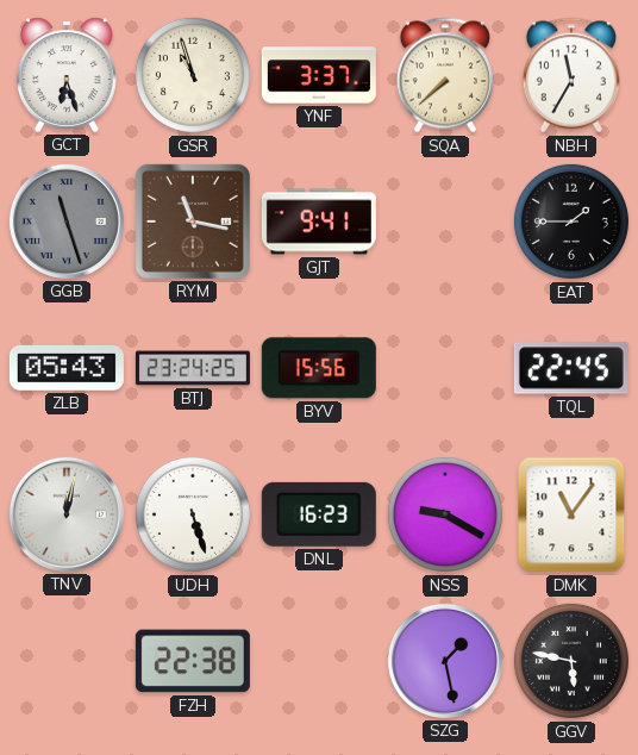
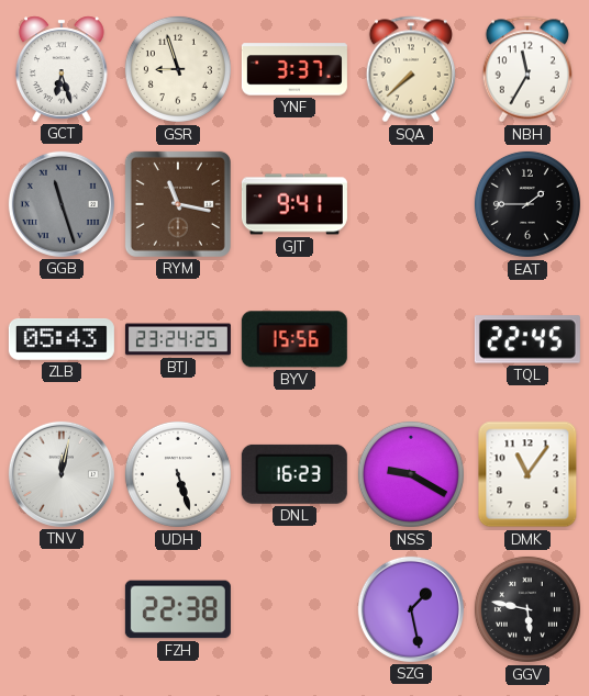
GSR: 10:57 -> 8:57
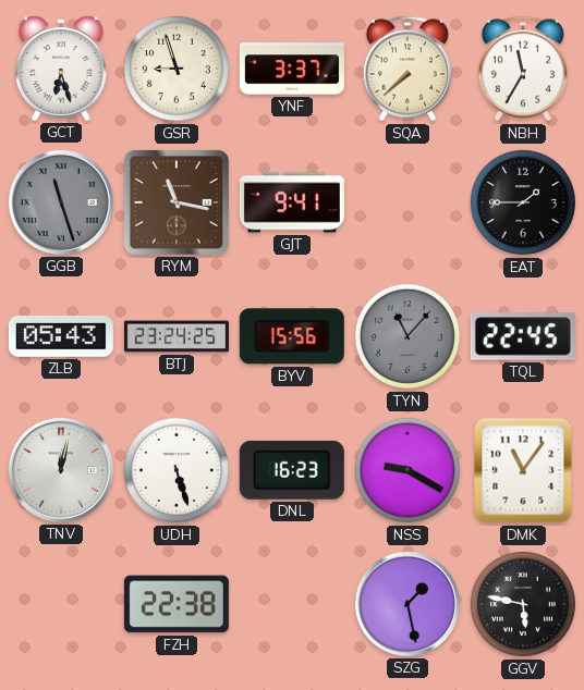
TYN: none -> 11:07
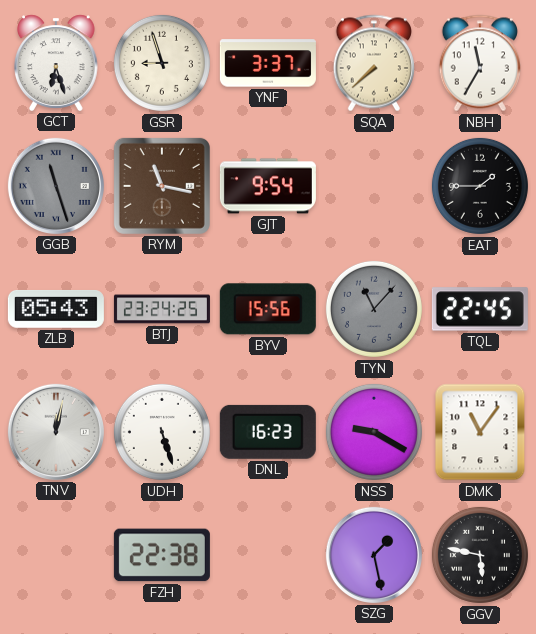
GJT: 9:41 -> 9:54
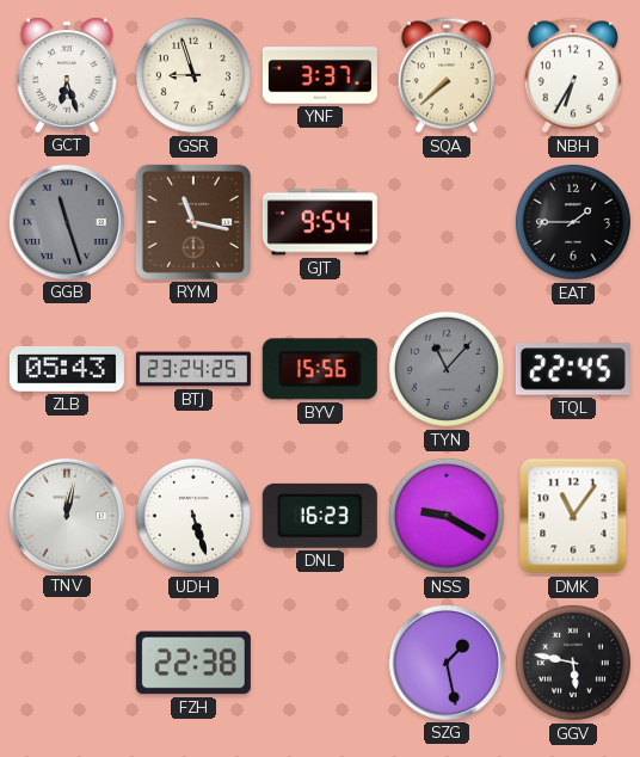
NBH: 11:35 -> 6:35
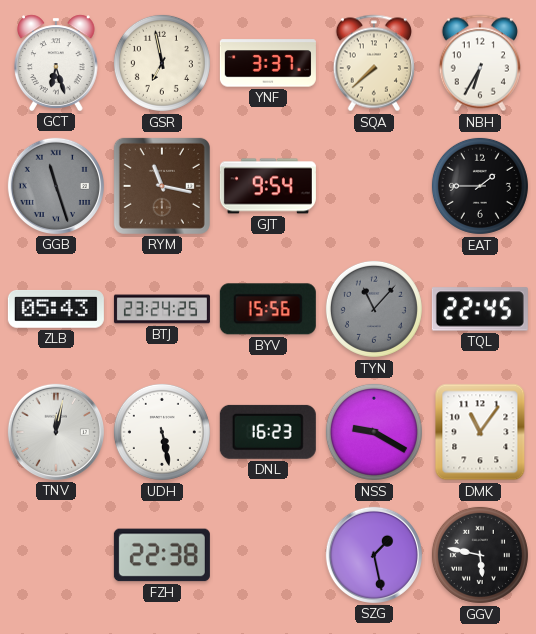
GSR: 8:57 -> 6:58
UDH: 5:27 -> 5:28
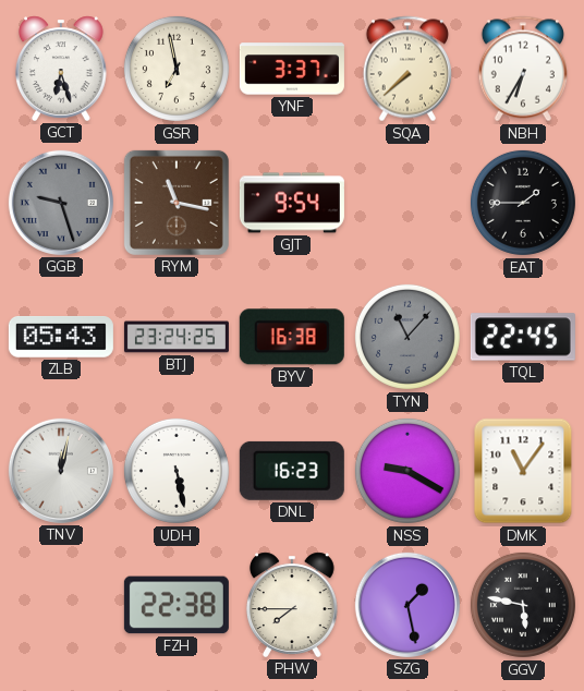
GGB: 11:27 -> 9:27
BYV: 15:56 -> 16:38
PHW: none -> 7:45
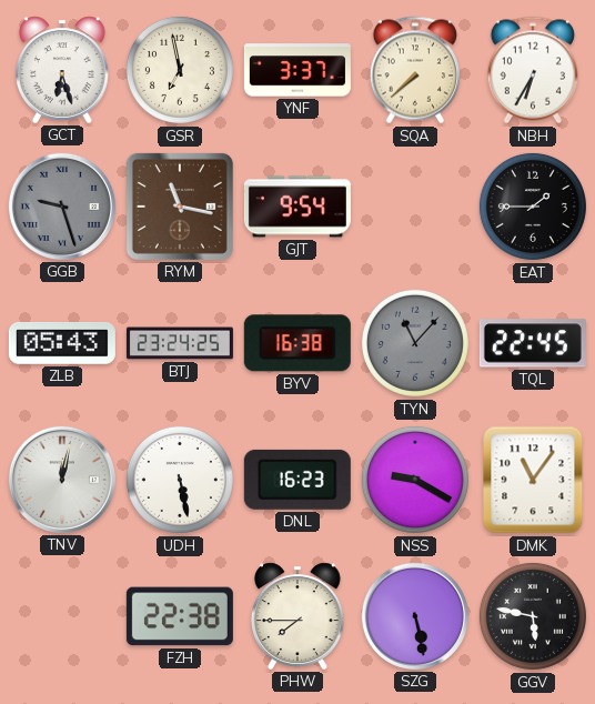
SZG: 1:28 -> 5:28
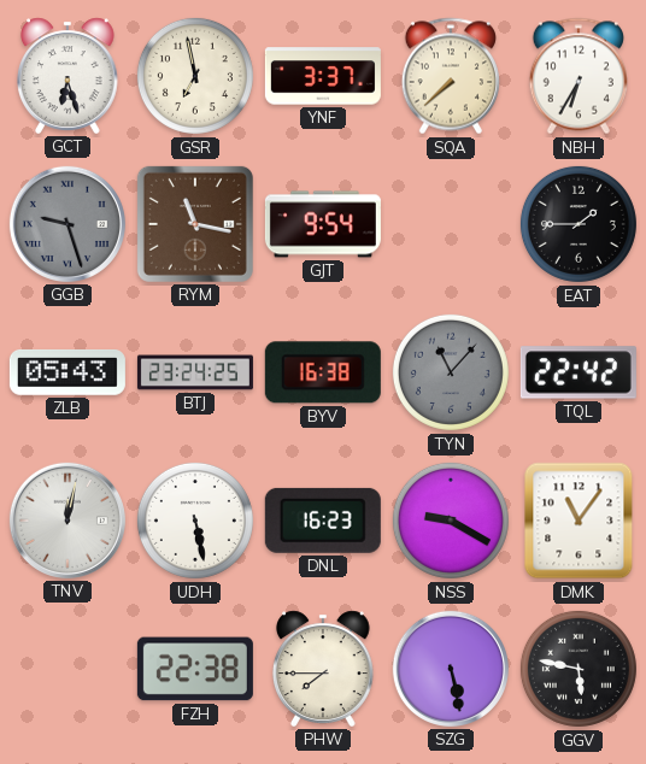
TQL: 22:45 -> 22:42
